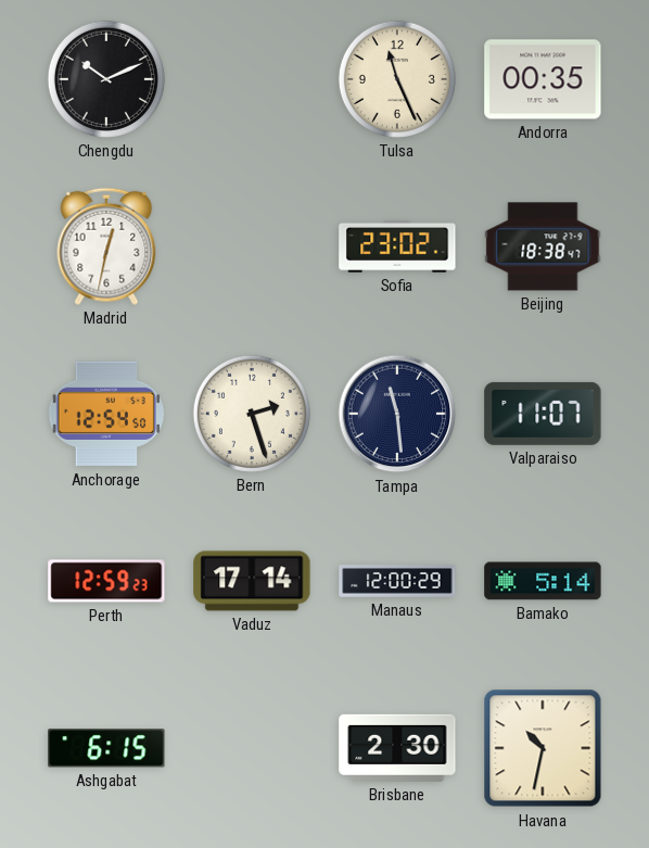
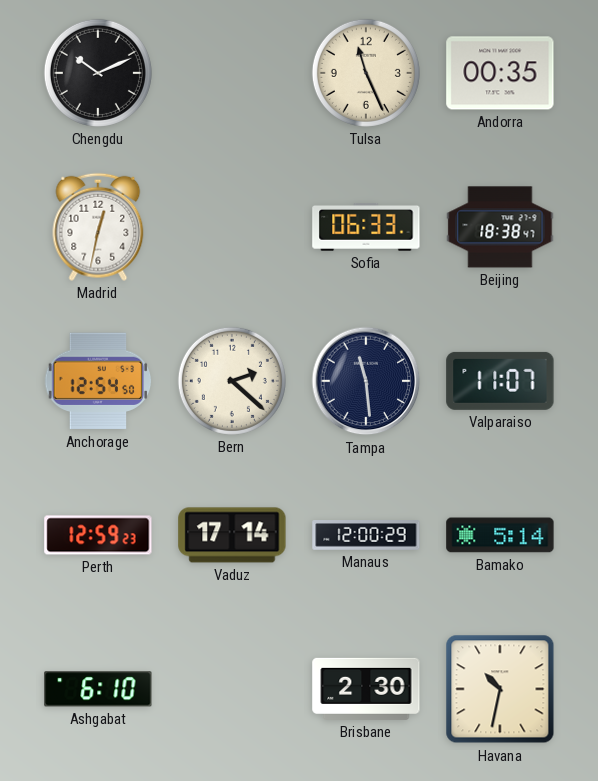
Sofia: 23:02 -> 06:33
Bern: 2:27 -> 2:22
Ashgabat: 6:15 -> 6:10
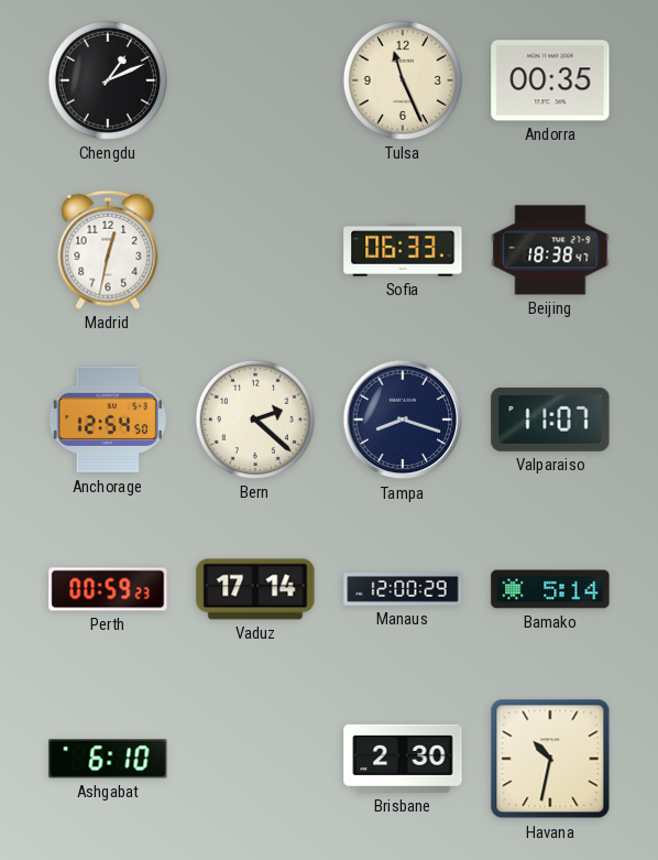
Chengdu: 10:11 -> 1:11
Tampa: 11:29 -> 8:18
Perth: 12:59 -> 00:59
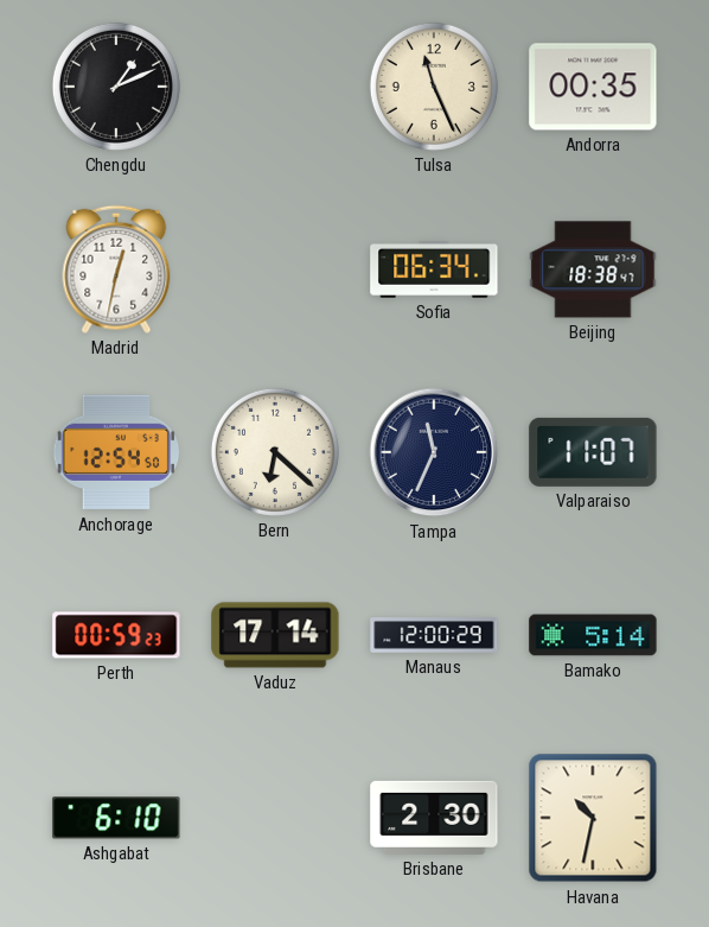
Sofia: 06:33 -> 06:34
Bern: 2:22 -> 6:22
Tampa: 8:18 -> 11:34
